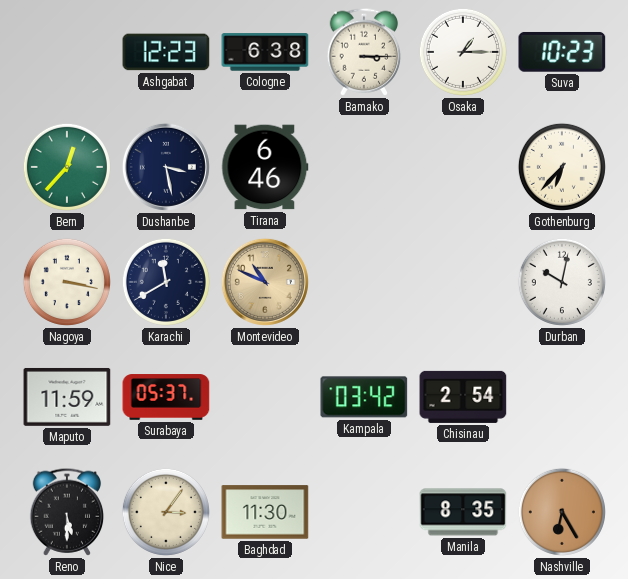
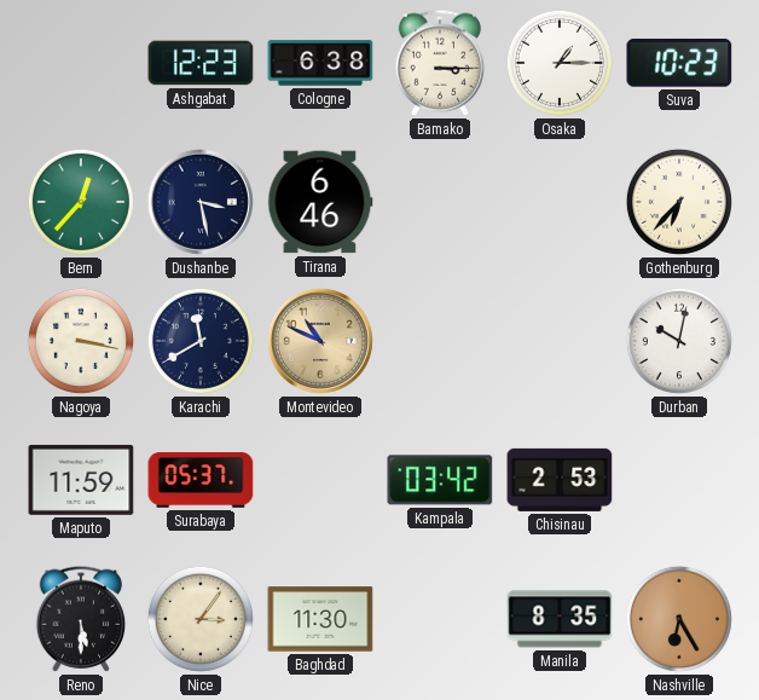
Chisinau: 2:54 -> 2:53
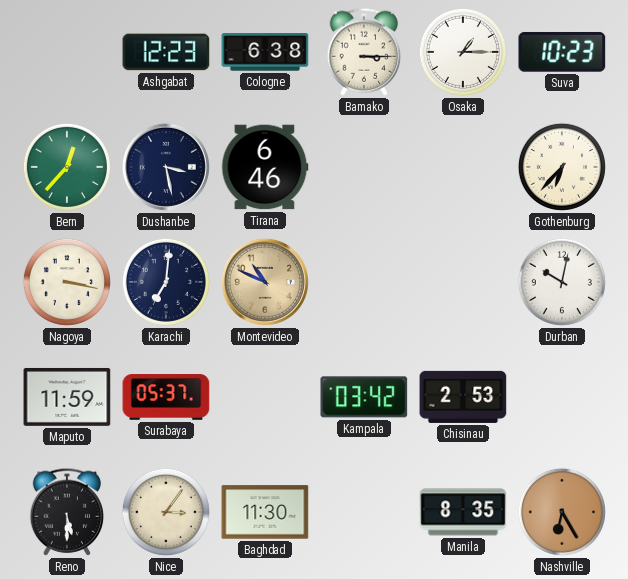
Karachi: 11:40 -> 7:01
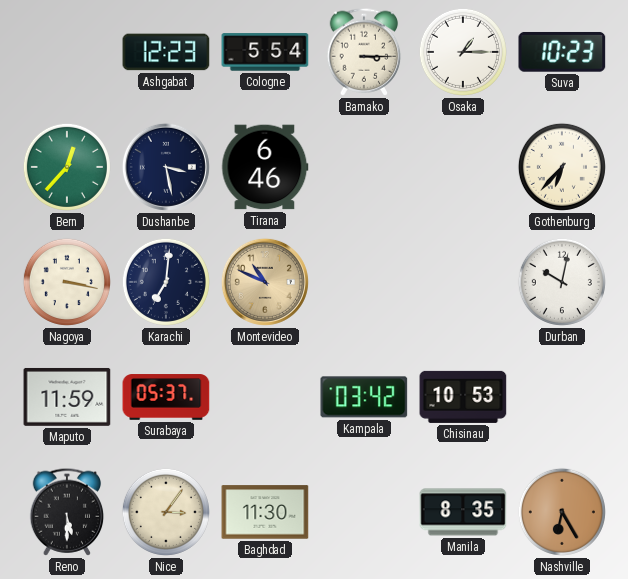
Cologne: 6:38 -> 5:54
Chisinau: 2:53 -> 10:53
